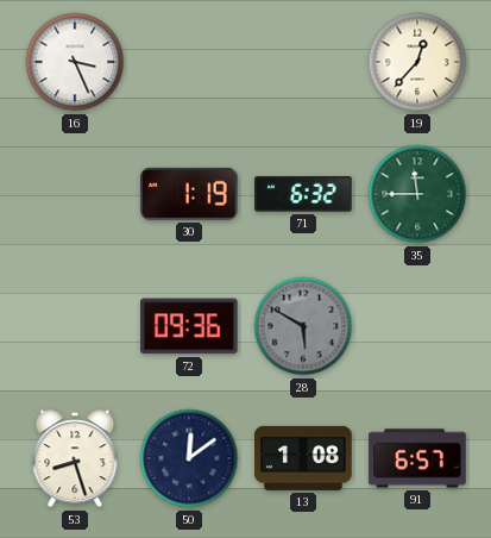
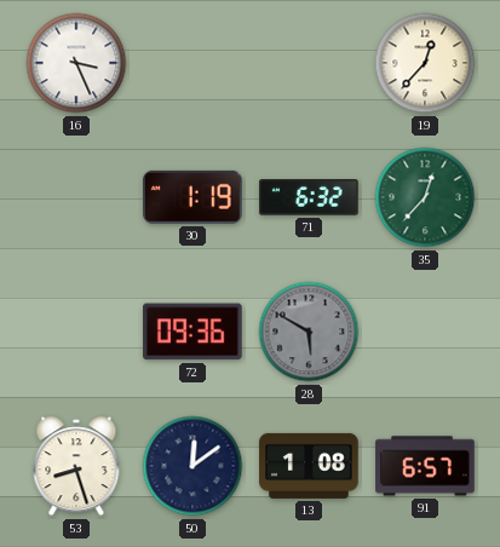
35: 11:45 -> 12:37
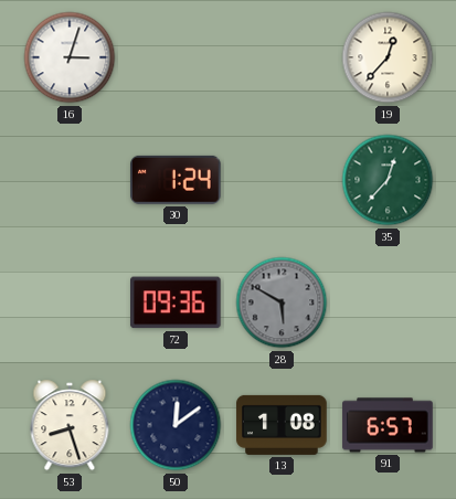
16: 3:26 -> 3:03
30: 1:19 -> 1:24
71: 6:32 -> none
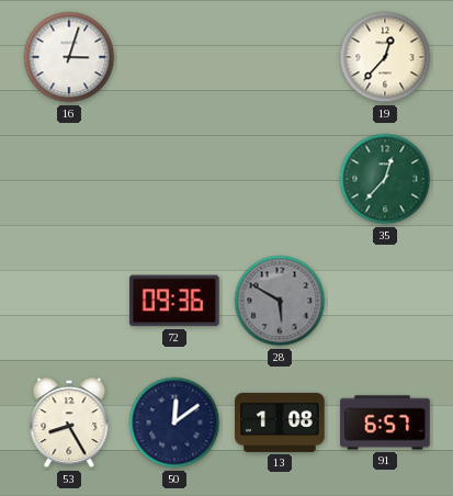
30: 1:24 -> none
53: 8:27 -> 8:25
